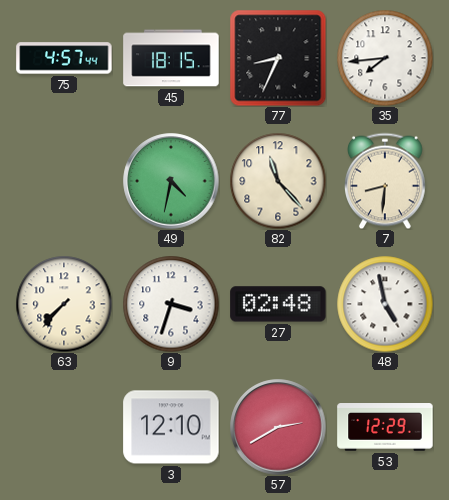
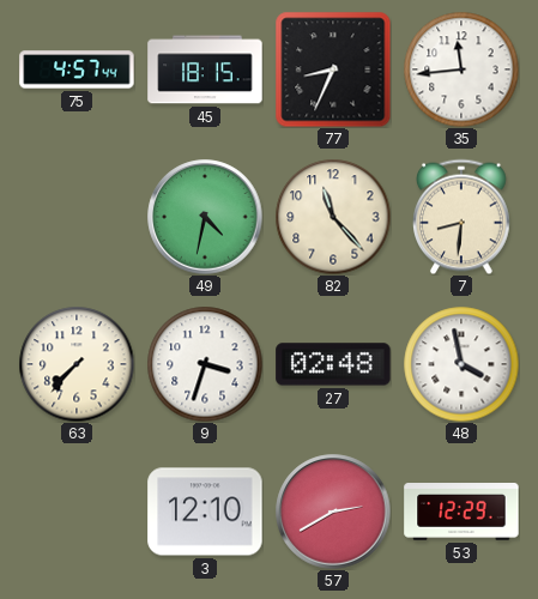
35: 7:44 -> 11:44
48: 4:58 -> 3:58
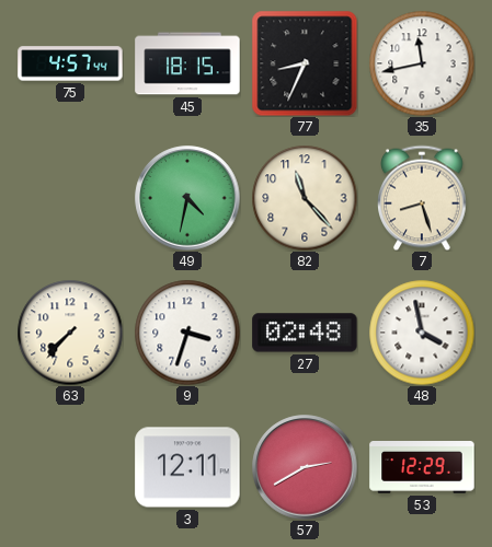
35: 11:44 -> 11:43
7: 8:31 -> 8:27
3: 12:10 -> 12:11
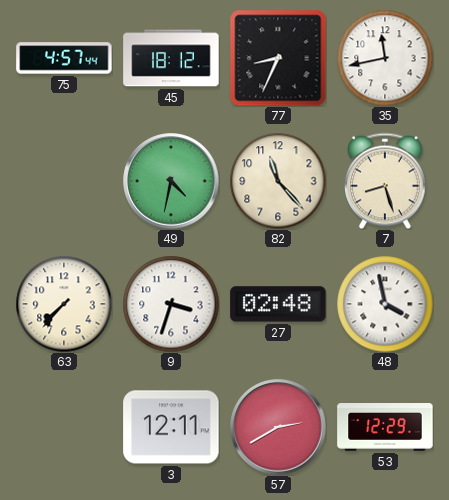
45: 18:15 -> 18:12
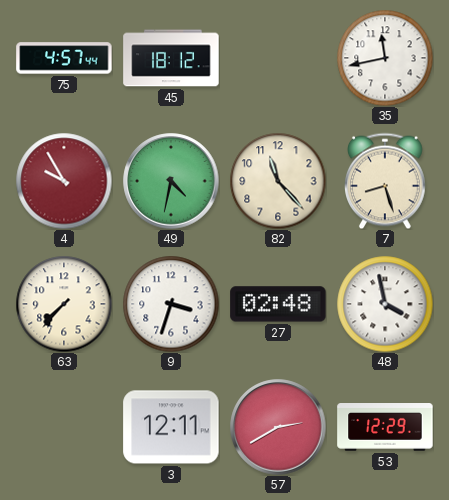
77: 8:34 -> none
4: none -> 9:55
